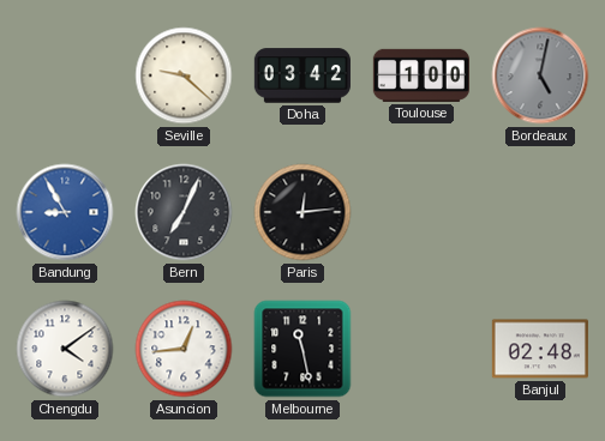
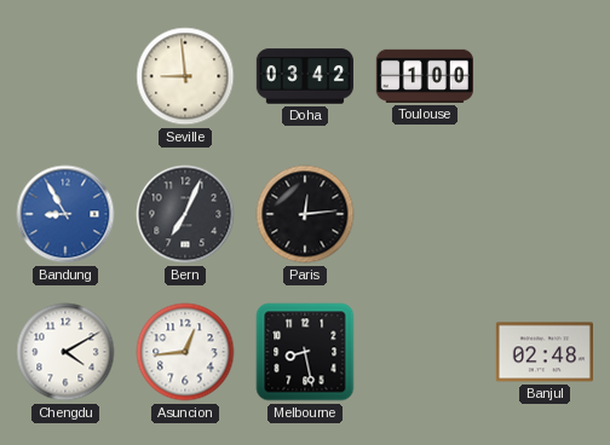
Seville: 9:22 -> 8:59
Bordeaux: 5:02 -> none
Chengdu: 4:09 -> 4:10
Melbourne: 11:28 -> 8:28
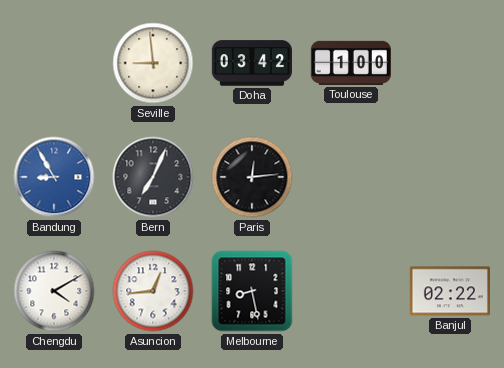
Banjul: 02:48 -> 02:22
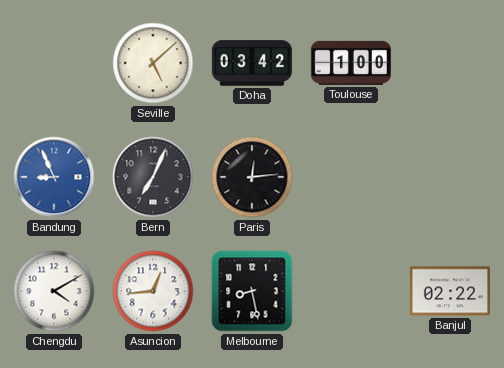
Seville: 8:59 -> 5:08
Bandung: 8:55 -> 8:56
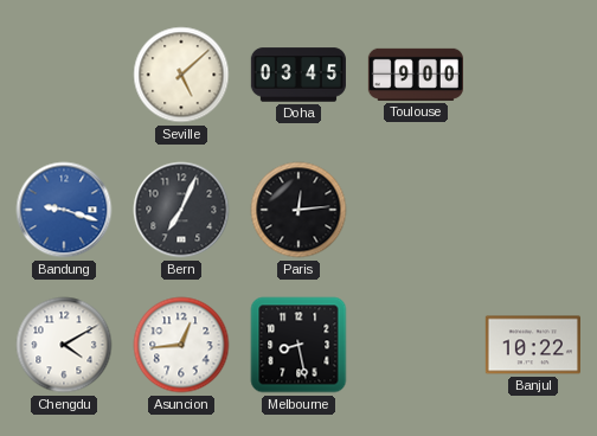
Doha: 03:42 -> 03:45
Toulouse: 1:00 -> 9:00
Bandung: 8:56 -> 9:18
Banjul: 02:22 -> 10:22
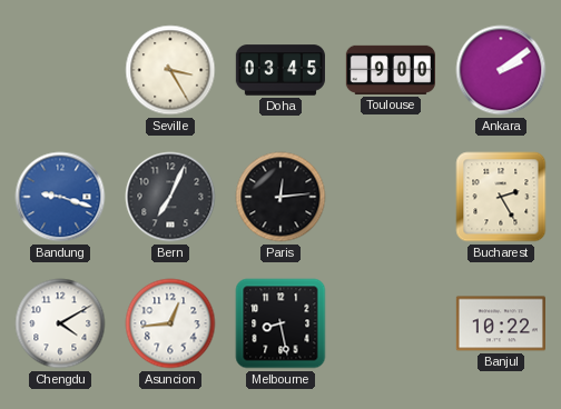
Seville: 5:08 -> 3:25
Ankara: none -> 2:09
Bucharest: none -> 2:25
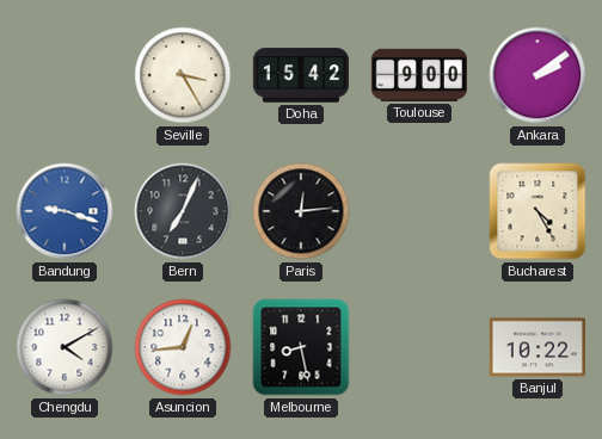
Doha: 03:45 -> 15:42
Bucharest: 2:25 -> 4:25
